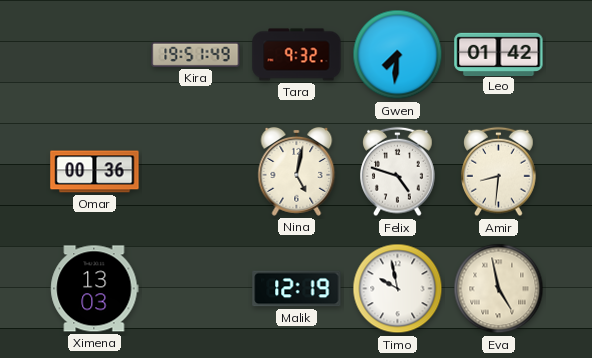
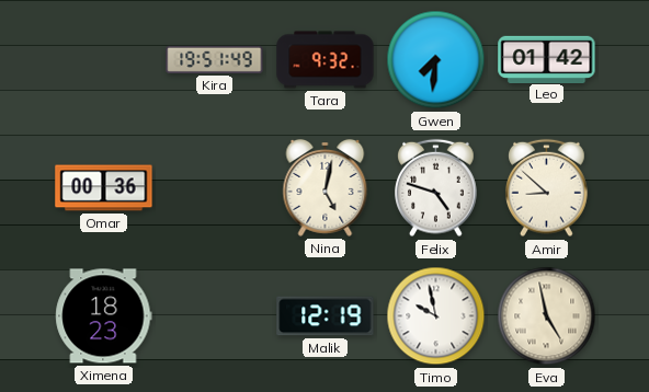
Amir: 8:31 -> 8:52
Ximena: 13:03 -> 18:23
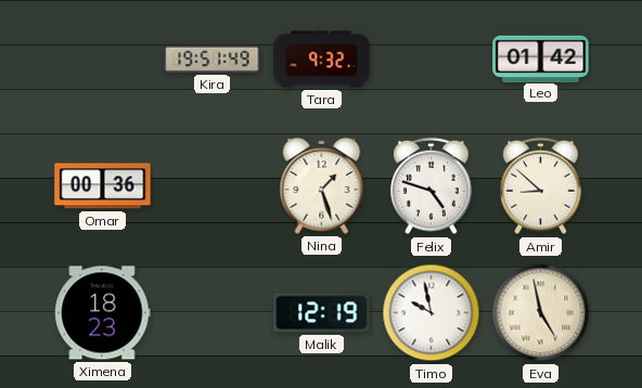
Gwen: 7:31 -> none
Nina: 5:02 -> 1:27
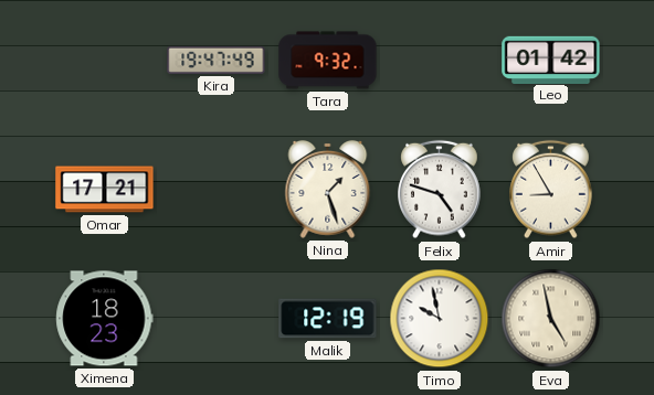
Kira: 19:51 -> 19:47
Omar: 00:36 -> 17:21
Amir: 8:52 -> 8:55
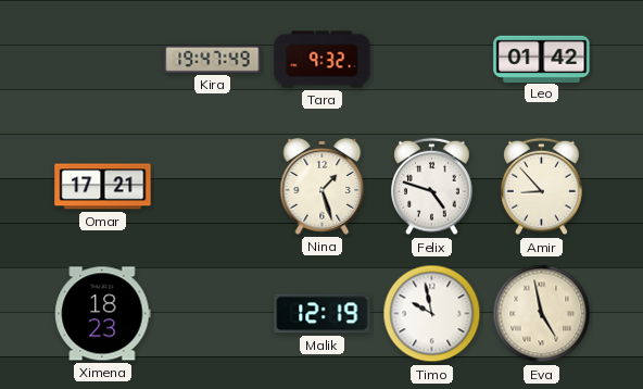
Amir: 8:55 -> 8:53
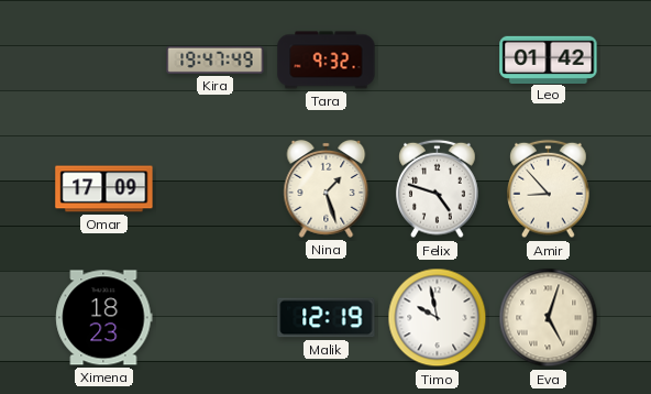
Omar: 17:21 -> 17:09
Eva: 4:58 -> 5:03
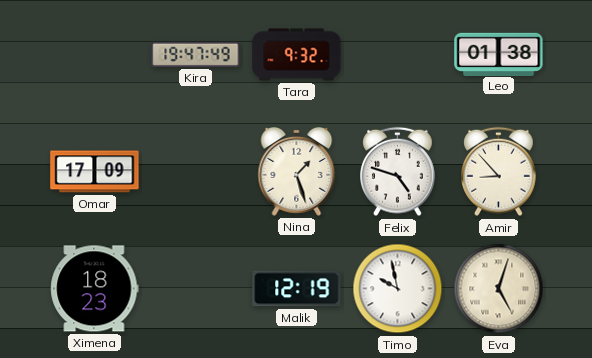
Leo: 01:42 -> 01:38
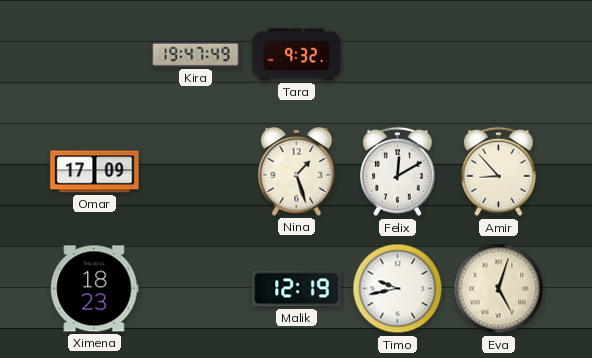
Leo: 01:38 -> none
Felix: 4:48 -> 12:10
Timo: 9:58 -> 9:43
